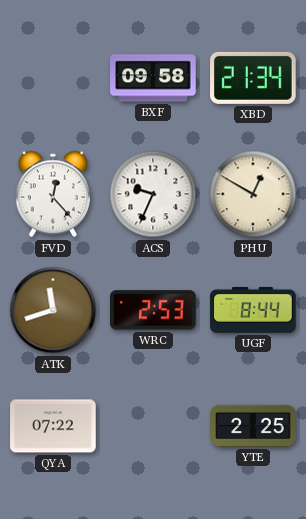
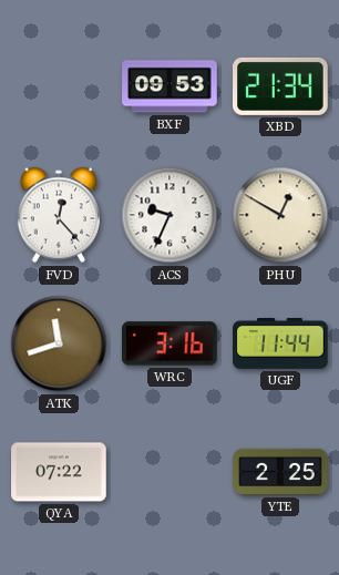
BXF: 09:58 -> 09:53
WRC: 2:53 -> 3:16
UGF: 8:44 -> 11:44
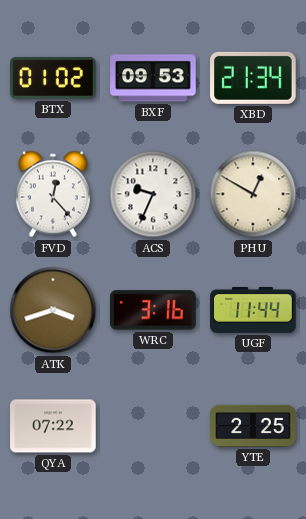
BTX: none -> 01:02
ATK: 11:42 -> 3:42
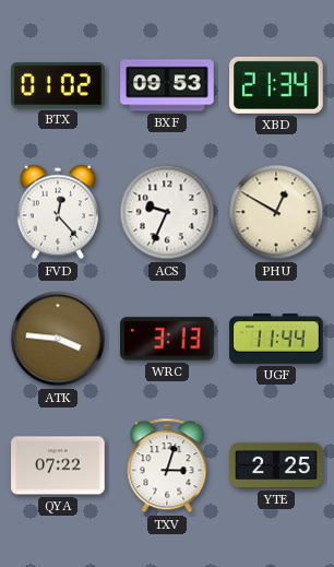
ATK: 3:42 -> 3:46
WRC: 3:16 -> 3:13
TXV: none -> 3:03
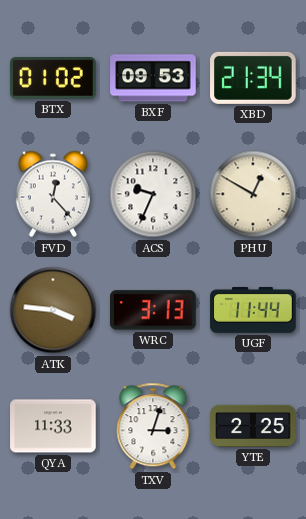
QYA: 07:22 -> 11:33
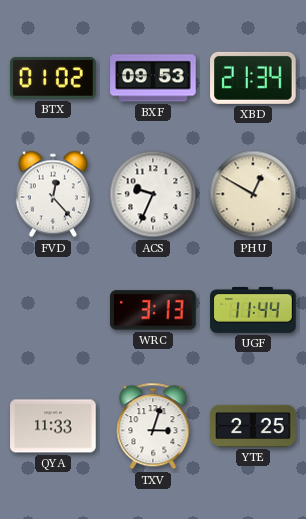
ATK: 3:46 -> none
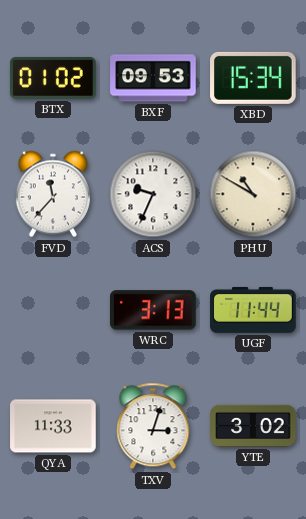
XBD: 21:34 -> 15:34
FVD: 12:23 -> 11:37
PHU: 12:50 -> 10:50
YTE: 2:25 -> 3:02
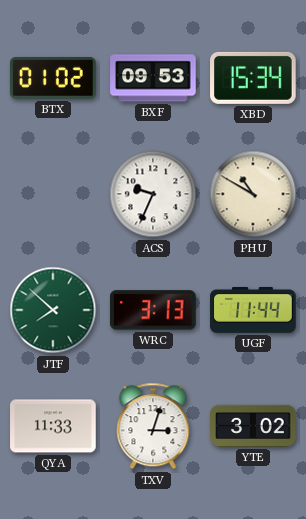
FVD: 11:37 -> none
JTF: none -> 7:52
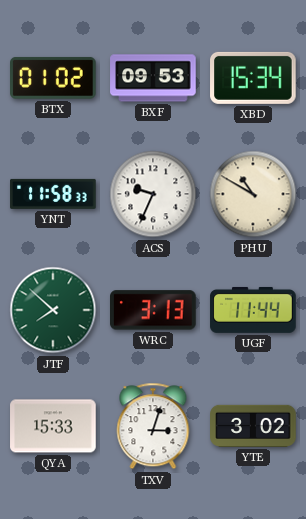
YNT: none -> 11:58
QYA: 11:33 -> 15:33
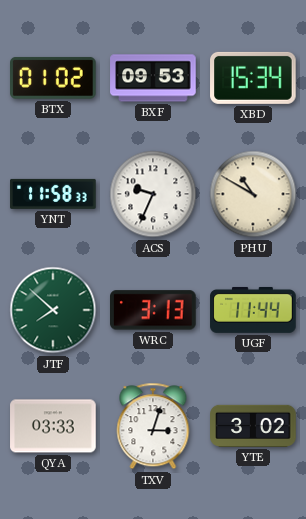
QYA: 15:33 -> 03:33
